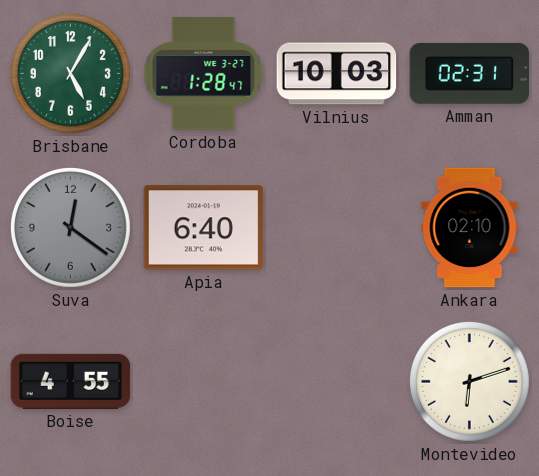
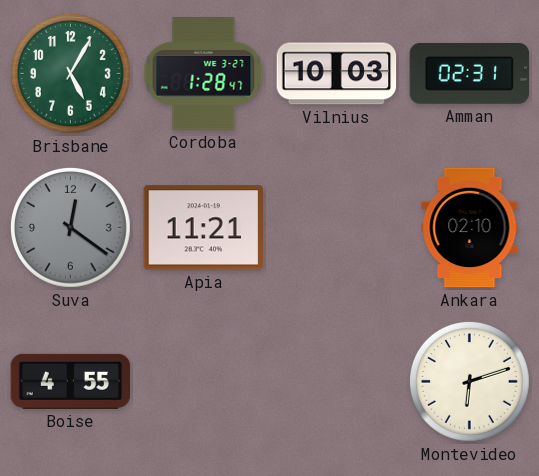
Apia: 6:40 -> 11:21
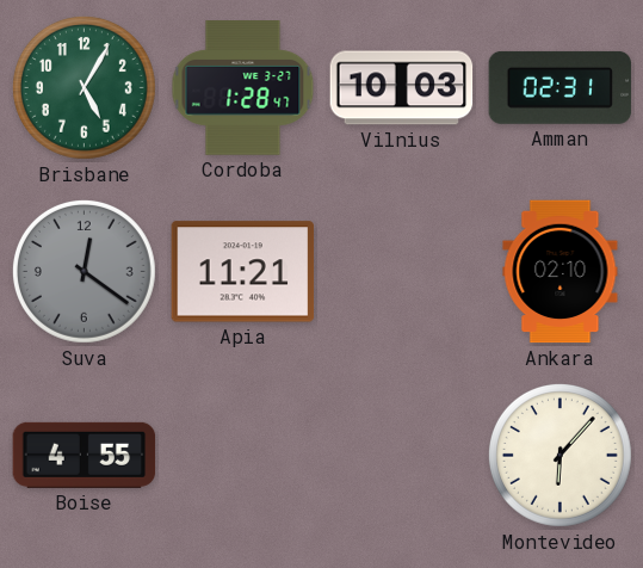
Montevideo: 6:12 -> 6:07
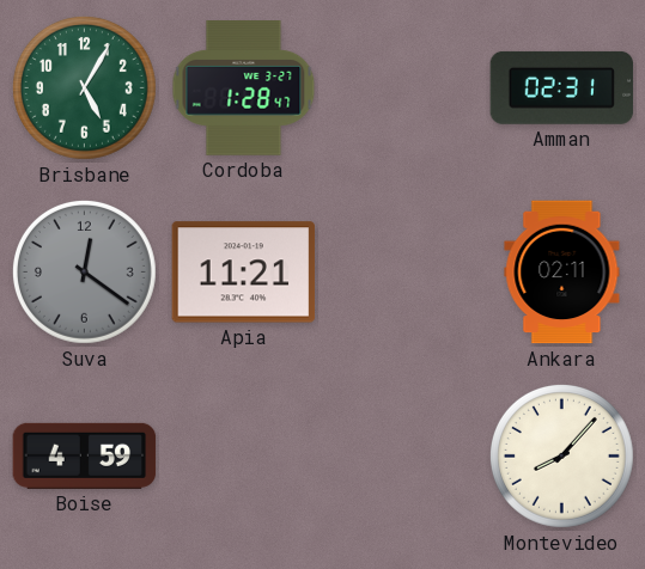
Vilnius: 10:03 -> none
Ankara: 02:10 -> 02:11
Boise: 4:55 -> 4:59
Montevideo: 6:07 -> 8:07
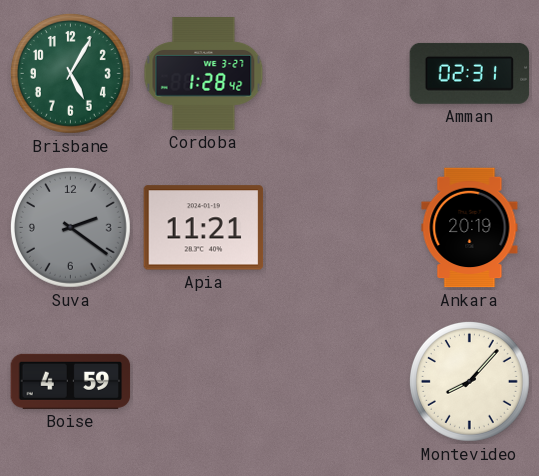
Cordoba: 1:28:47 -> 1:28:42
Suva: 12:21 -> 2:21
Ankara: 02:11 -> 20:19
